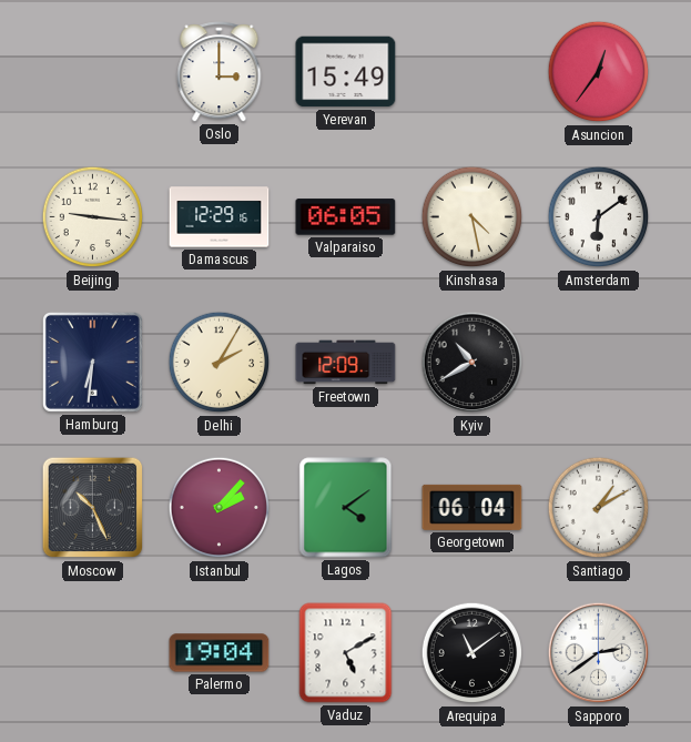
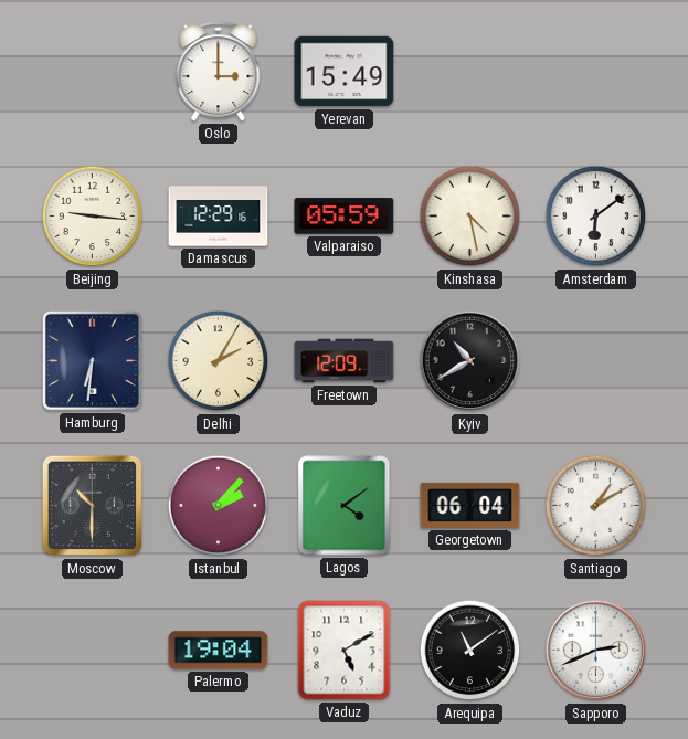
Asuncion: 12:36 -> none
Valparaiso: 06:05 -> 05:59
Moscow: 10:26 -> 10:30
Sapporo: 2:39 -> 2:41
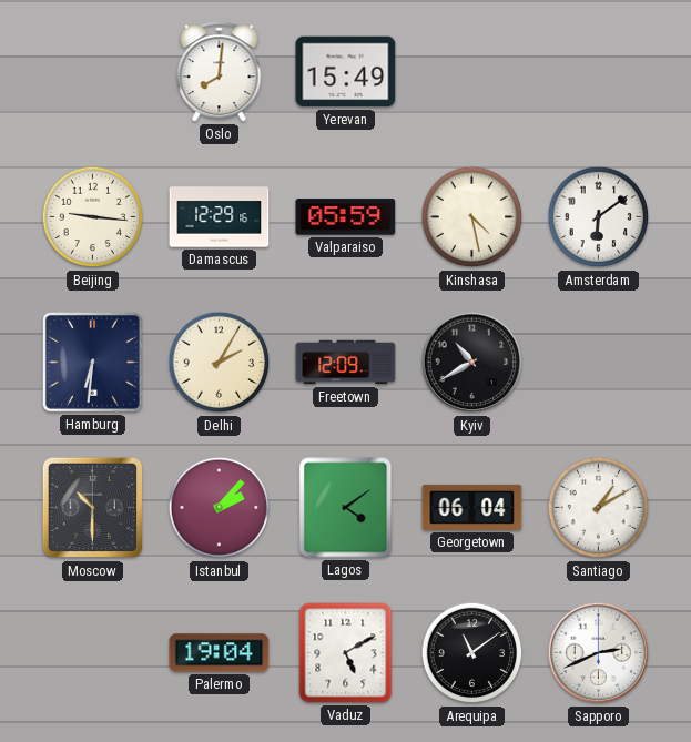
Oslo: 3:00 -> 8:01
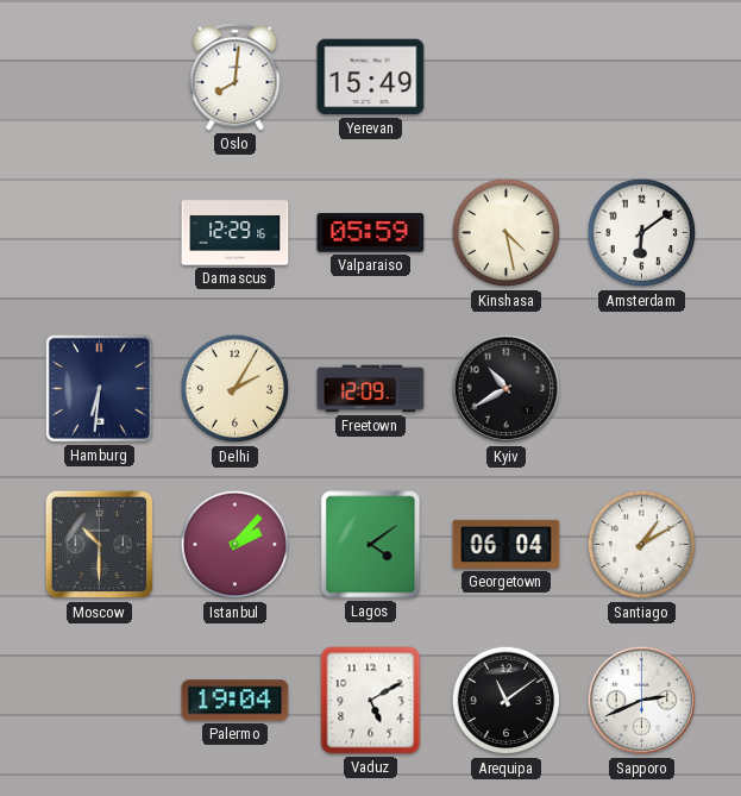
Beijing: 9:16 -> none
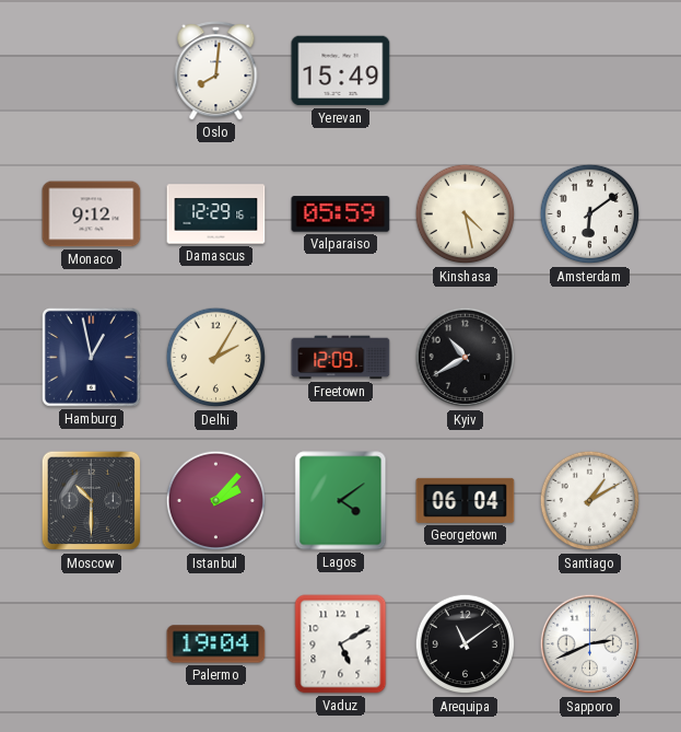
Monaco: none -> 9:12
Hamburg: 6:31 -> 12:58
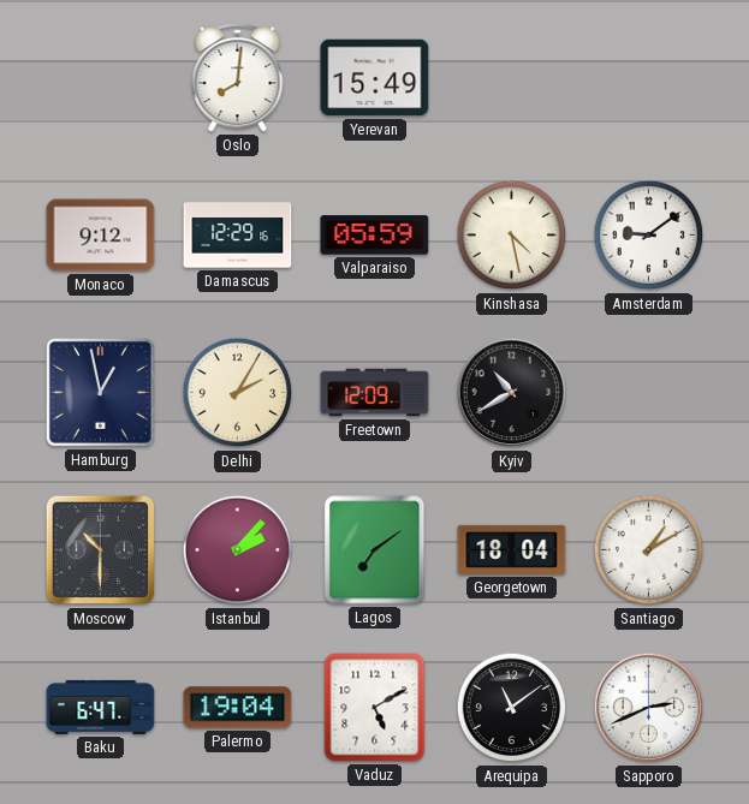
Amsterdam: 6:09 -> 9:09
Lagos: 4:09 -> 7:09
Georgetown: 06:04 -> 18:04
Baku: none -> 6:47
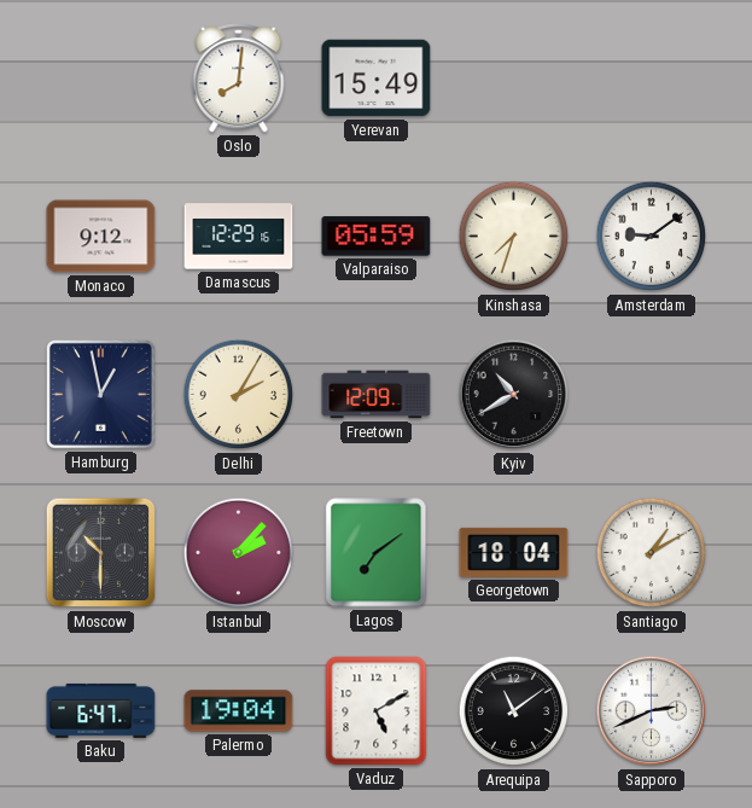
Kinshasa: 4:28 -> 7:33
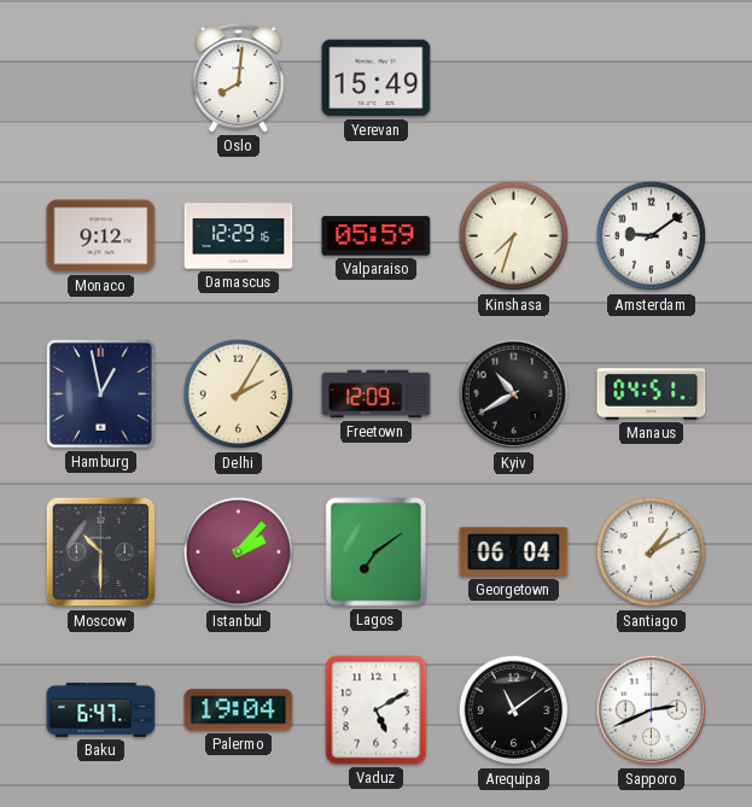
Manaus: none -> 04:51
Georgetown: 18:04 -> 06:04
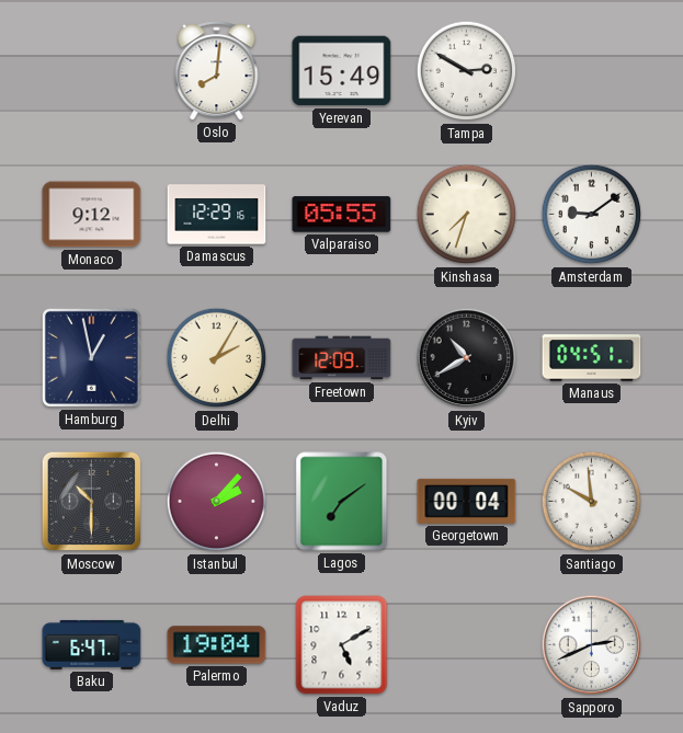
Tampa: none -> 2:50
Valparaiso: 05:59 -> 05:55
Georgetown: 06:04 -> 00:04
Santiago: 1:10 -> 9:59
Arequipa: 11:09 -> none
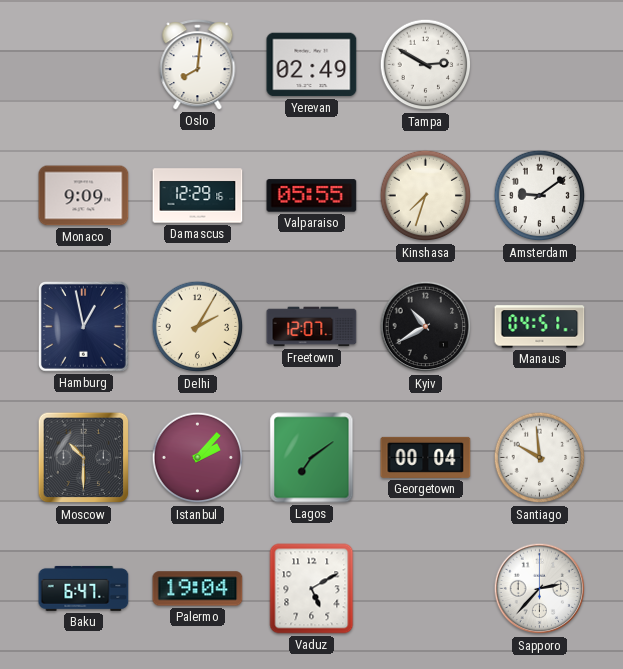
Yerevan: 15:49 -> 02:49
Monaco: 9:12 -> 9:09
Freetown: 12:09 -> 12:07
Sapporo: 2:41 -> 2:37
